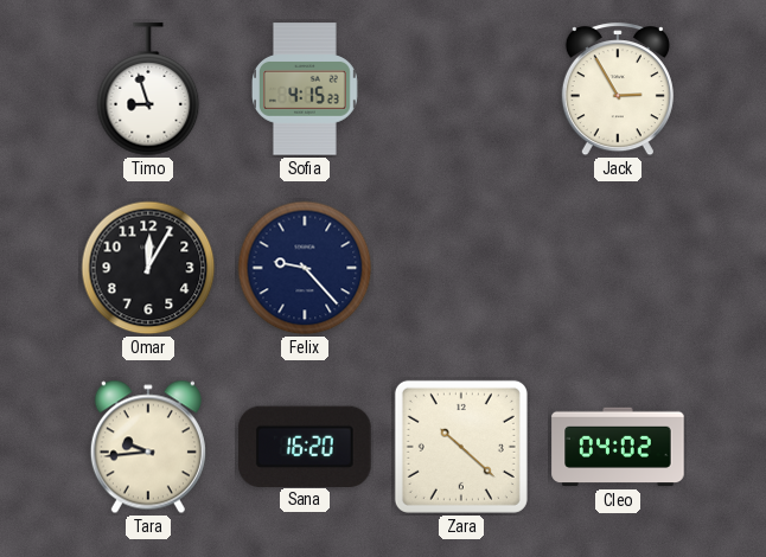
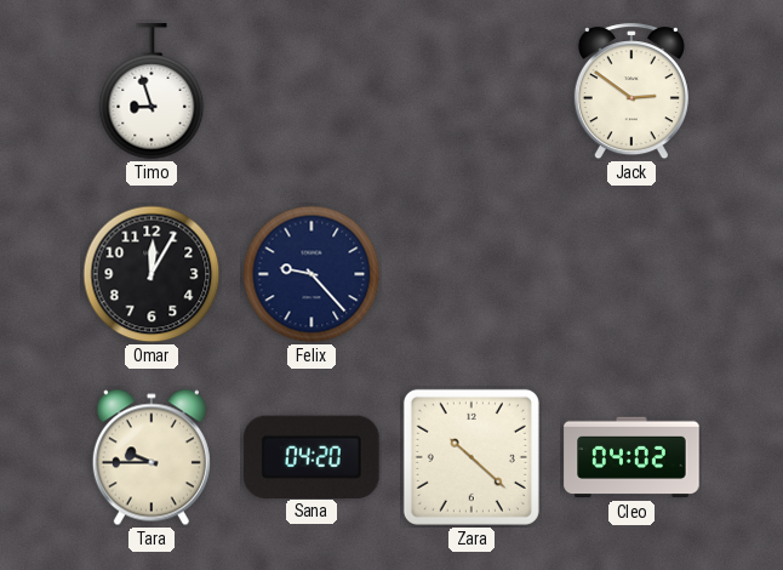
Sofia: 4:15 -> none
Jack: 2:55 -> 2:51
Tara: 9:44 -> 9:45
Sana: 16:20 -> 04:20
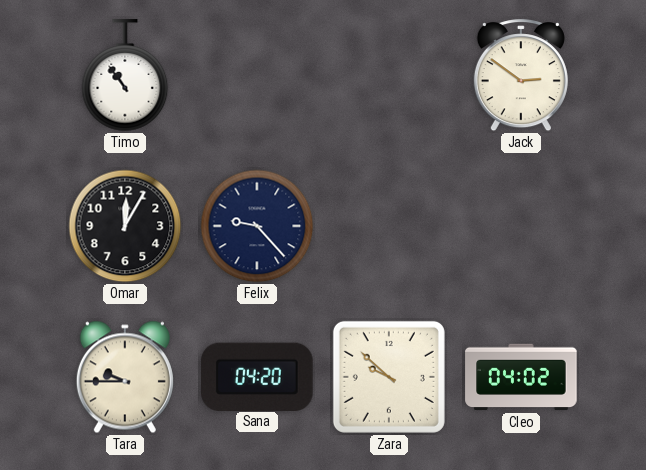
Timo: 8:57 -> 10:54
Zara: 10:22 -> 9:52
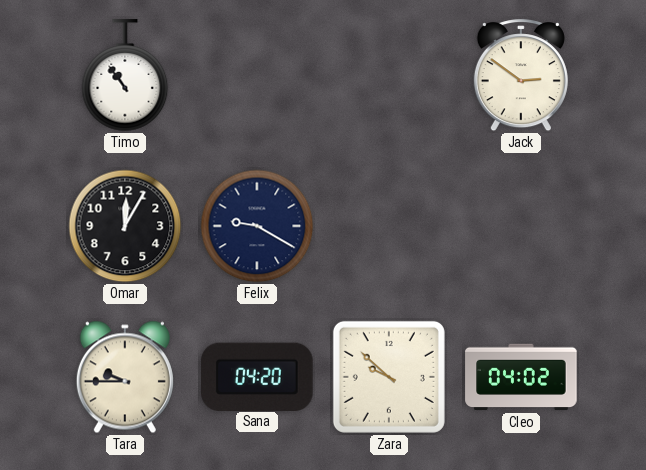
Felix: 9:23 -> 9:20
